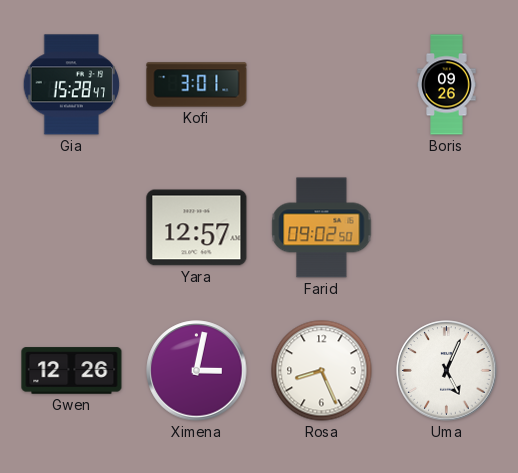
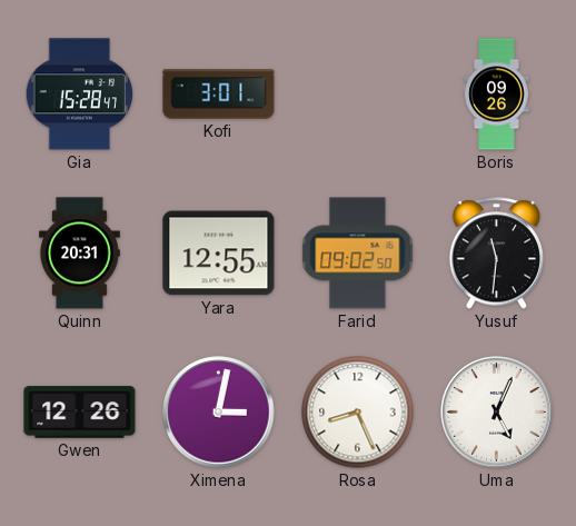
Quinn: none -> 20:31
Yara: 12:57 -> 12:55
Yusuf: none -> 11:31
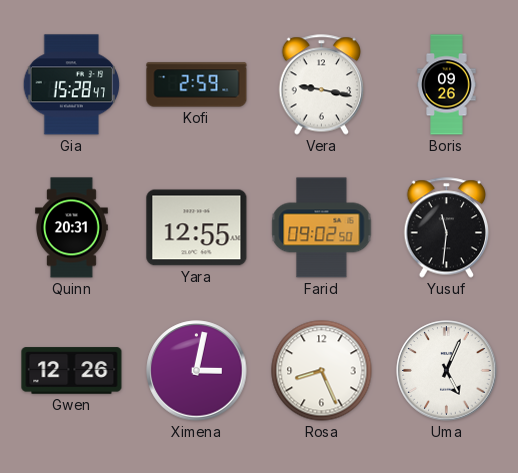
Kofi: 3:01 -> 2:59
Vera: none -> 9:17
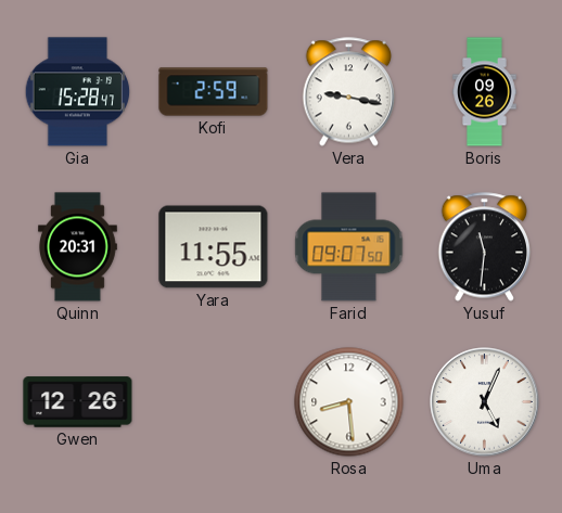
Yara: 12:55 -> 11:55
Farid: 09:02 -> 09:07
Ximena: 3:02 -> none
Rosa: 8:26 -> 8:29
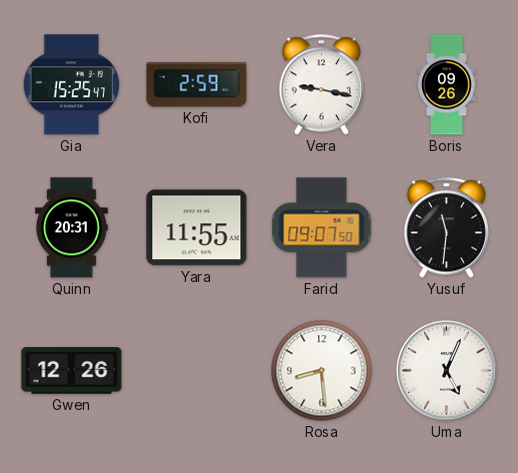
Gia: 15:28 -> 15:25
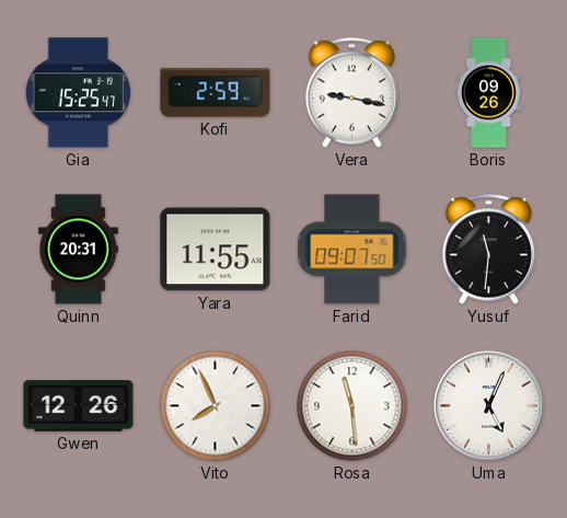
Vito: none -> 7:56
Rosa: 8:29 -> 11:29
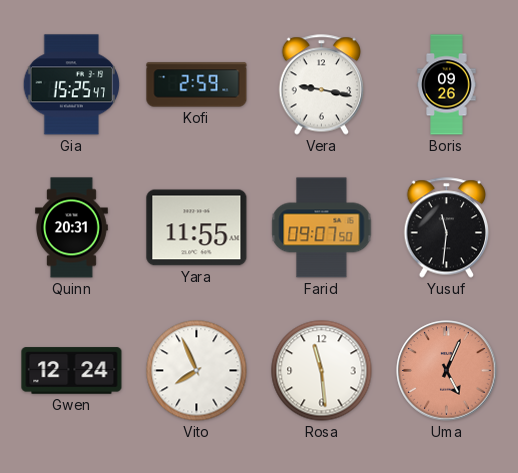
Gwen: 12:26 -> 12:24
Uma dial: white -> salmon
